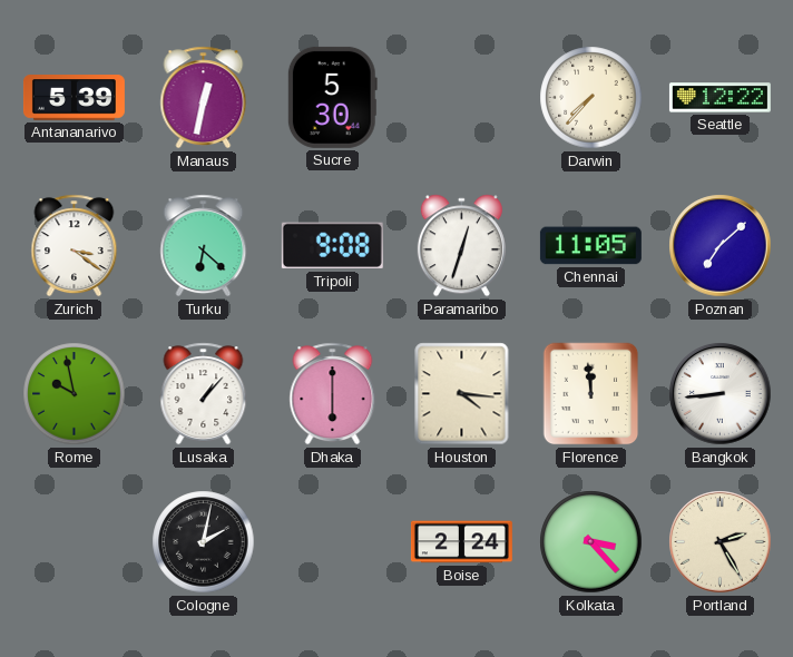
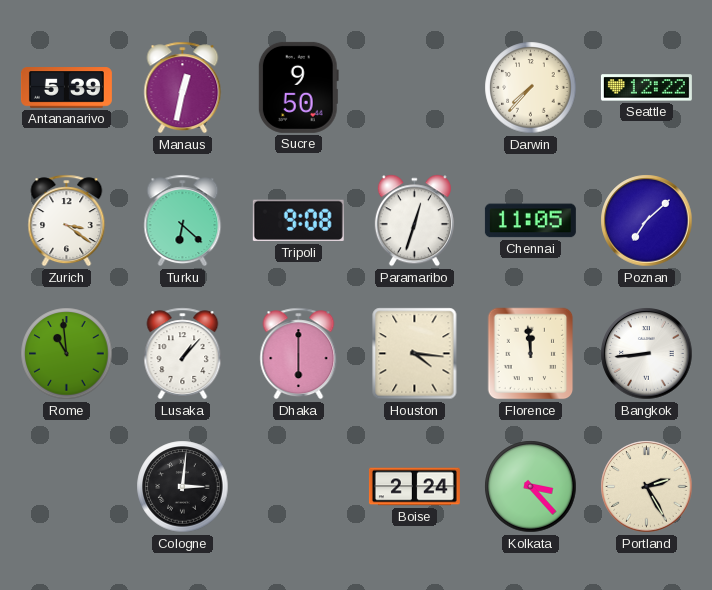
Sucre: 5:30 -> 9:50
Rome: 9:58 -> 10:59
Cologne: 2:02 -> 3:01
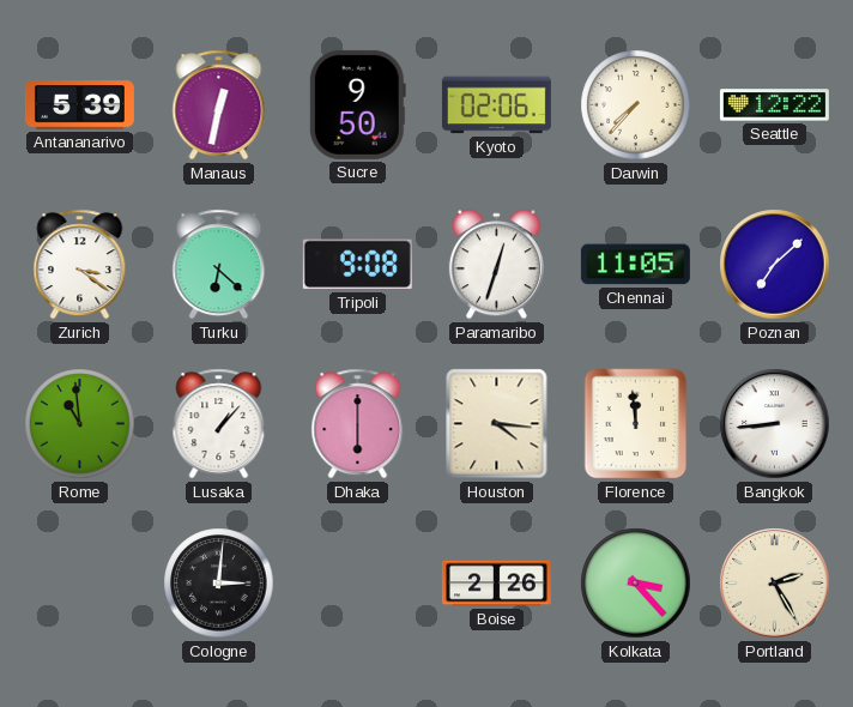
Kyoto: none -> 02:06
Boise: 2:24 -> 2:26
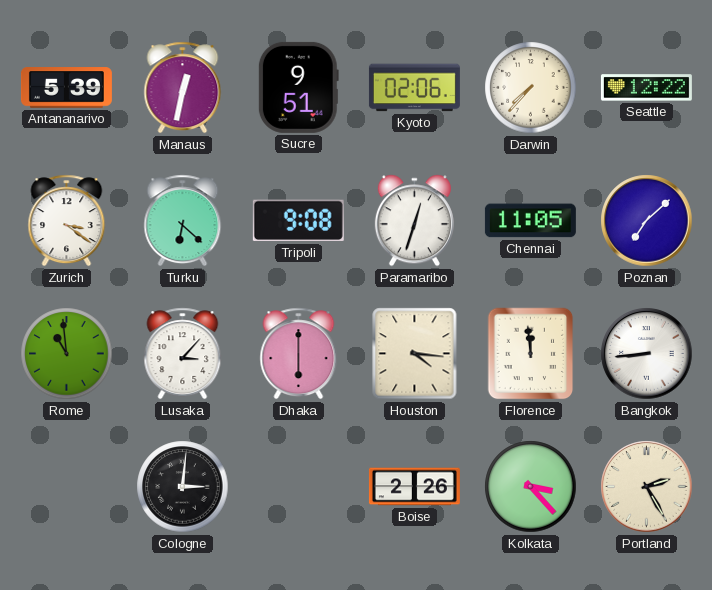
Sucre: 9:50 -> 9:51
Lusaka: 1:07 -> 3:07
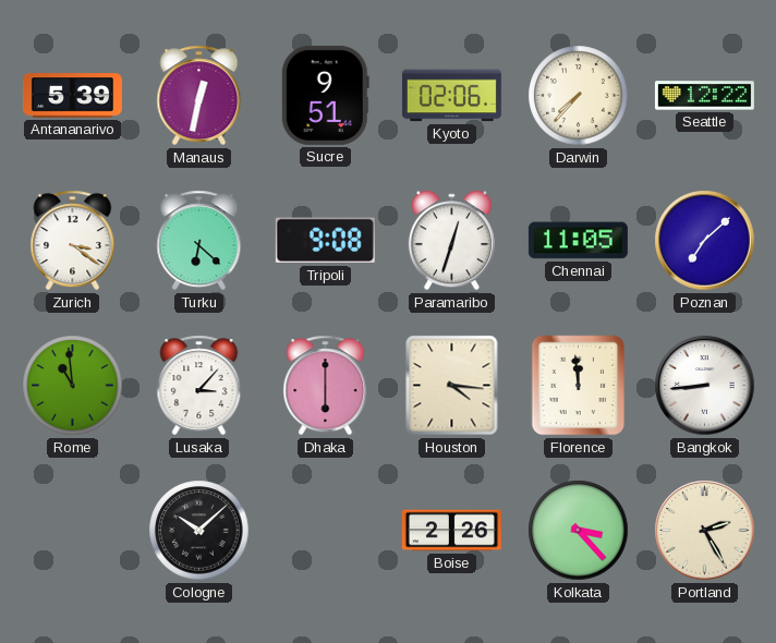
Cologne: 3:01 -> 10:08
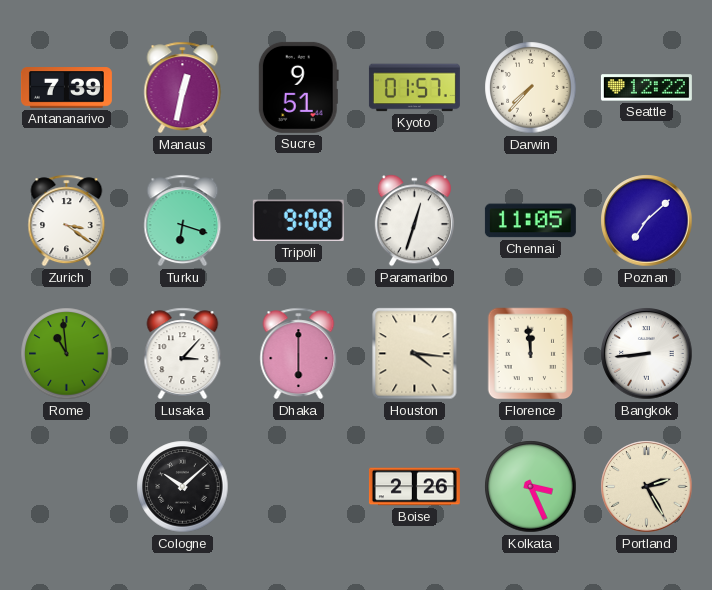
Antananarivo: 5:39 -> 7:39
Kyoto: 02:06 -> 01:57
Turku: 6:22 -> 6:18
Kolkata: 3:23 -> 3:26
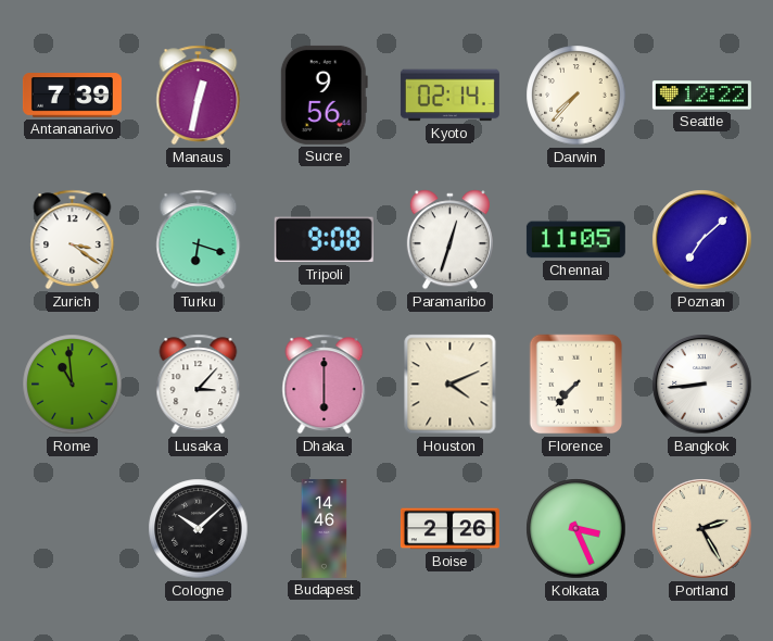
Sucre: 9:51 -> 9:56
Kyoto: 01:57 -> 02:14
Houston: 4:16 -> 4:11
Florence: 11:59 -> 7:37
Budapest: none -> 14:46
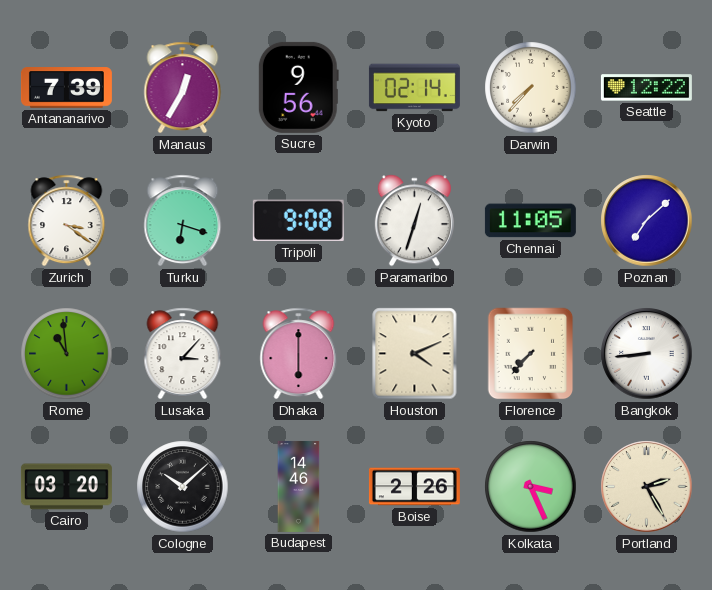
Manaus: 12:32 -> 12:35
Cairo: none -> 03:20
